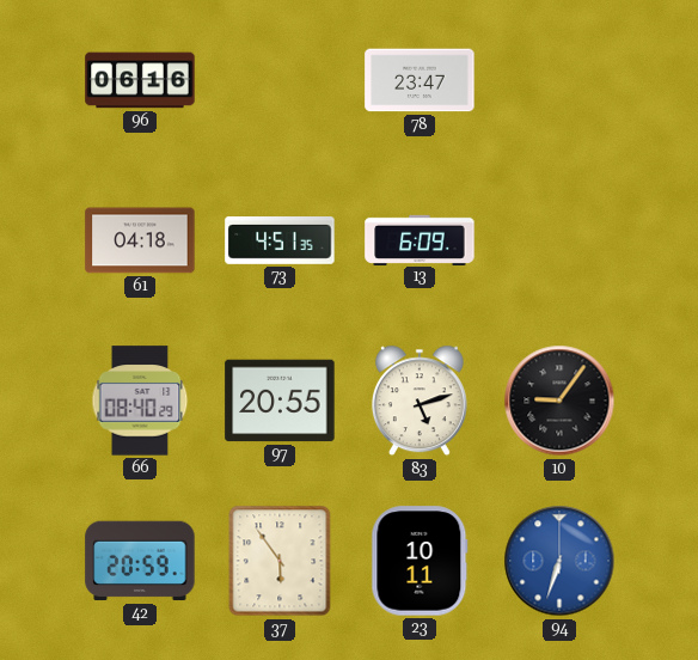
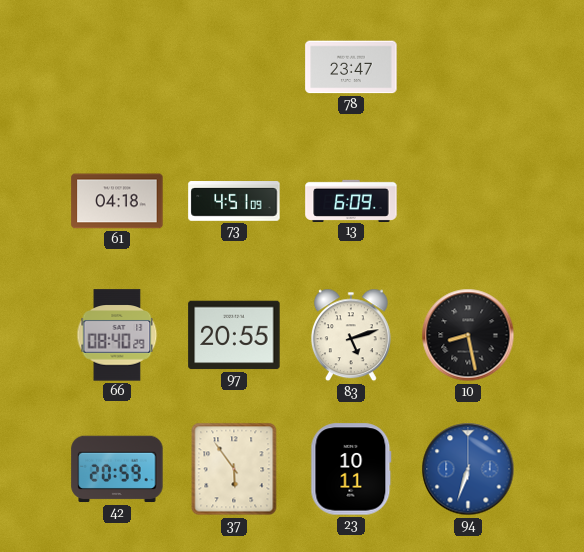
96: 06:16 -> none
73: 4:51:35 -> 4:51:09
10: 9:06 -> 8:28
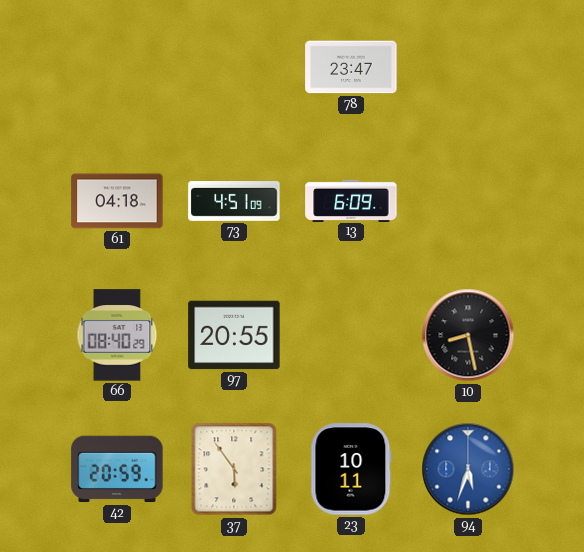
83: 5:12 -> none
94: 6:33 -> 5:33
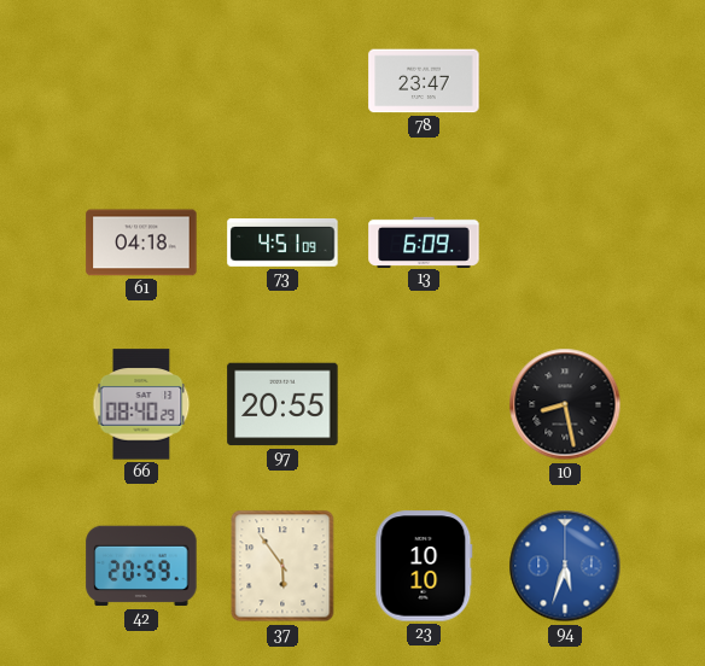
23: 10:11 -> 10:10
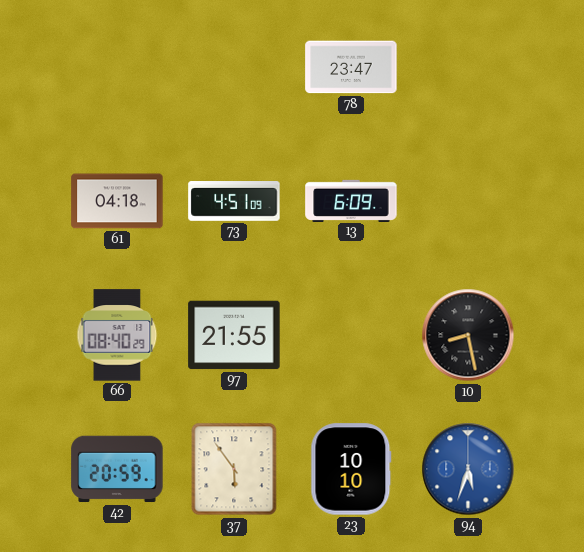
97: 20:55 -> 21:55
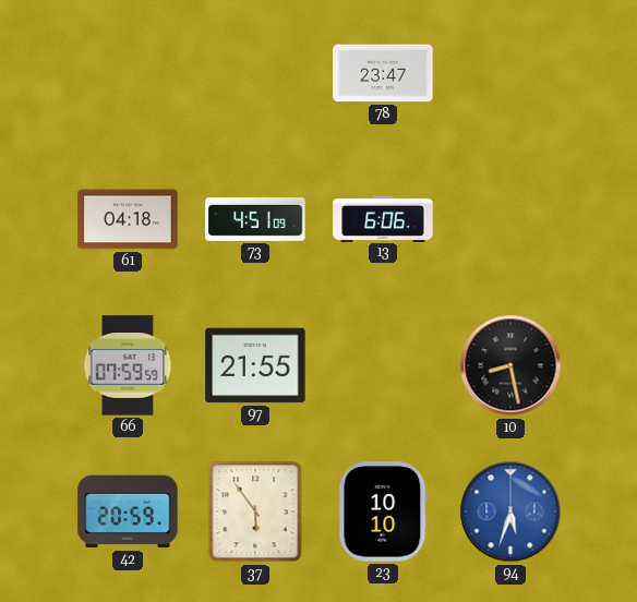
13: 6:09 -> 6:06
66: 08:40 -> 07:59
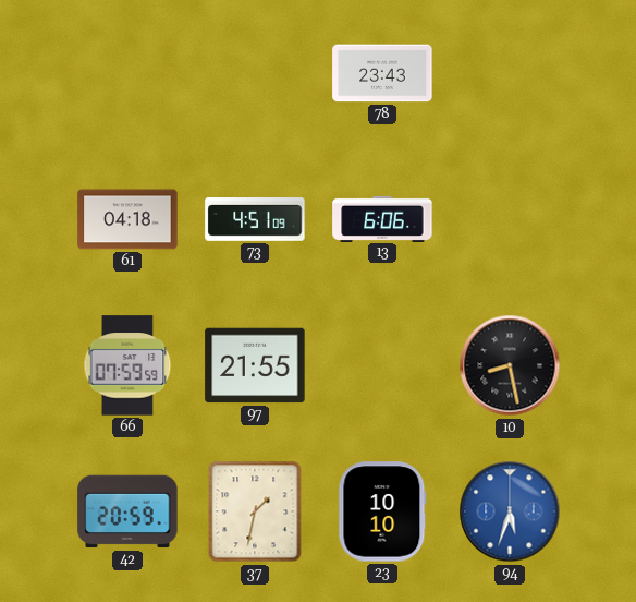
78: 23:47 -> 23:43
37: 5:54 -> 1:32
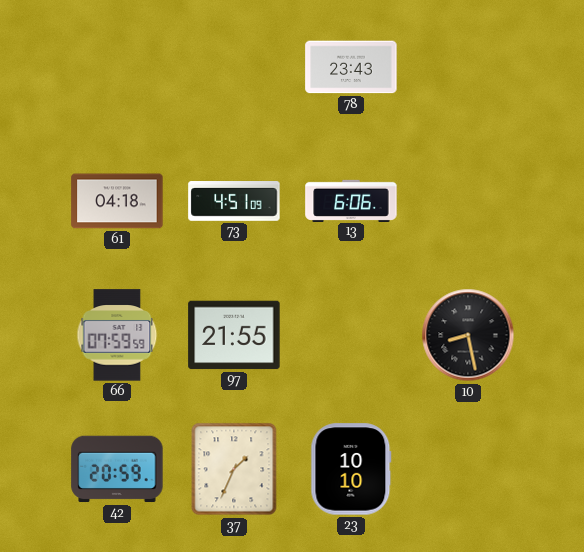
37: 1:32 -> 1:34
94: 5:33 -> none
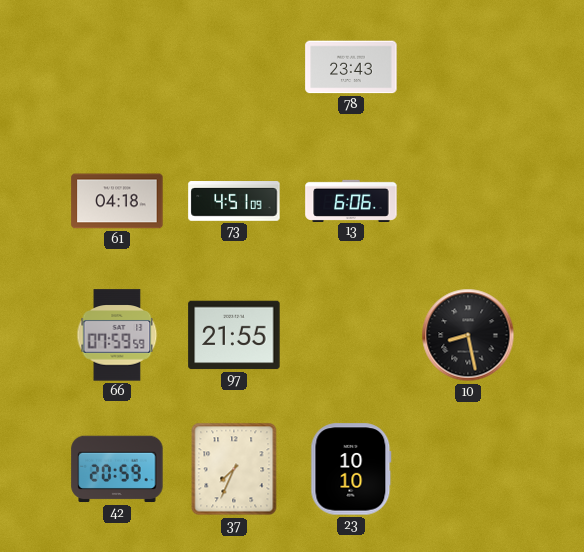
37: 1:34 -> 7:34
